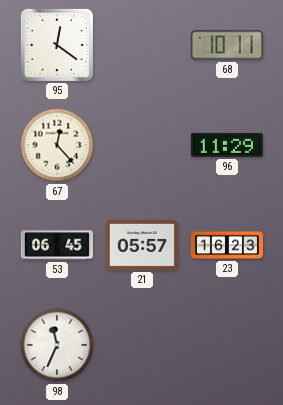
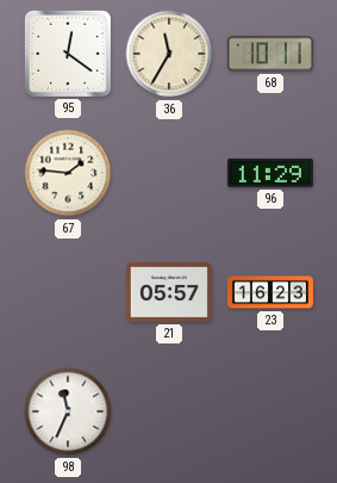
36: none -> 11:35
67: 12:23 -> 1:46
53: 06:45 -> none
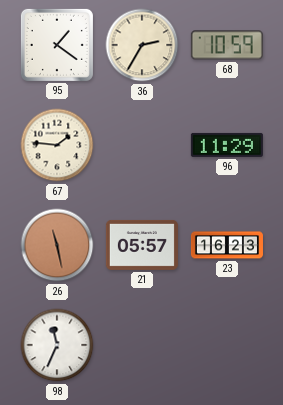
95: 12:21 -> 1:21
36: 11:35 -> 2:35
68: 10:11 -> 10:59
26: none -> 11:28
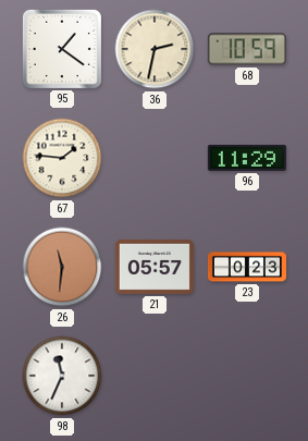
36: 2:35 -> 2:32
26: 11:28 -> 11:31
23: 16:23 -> 0:23
